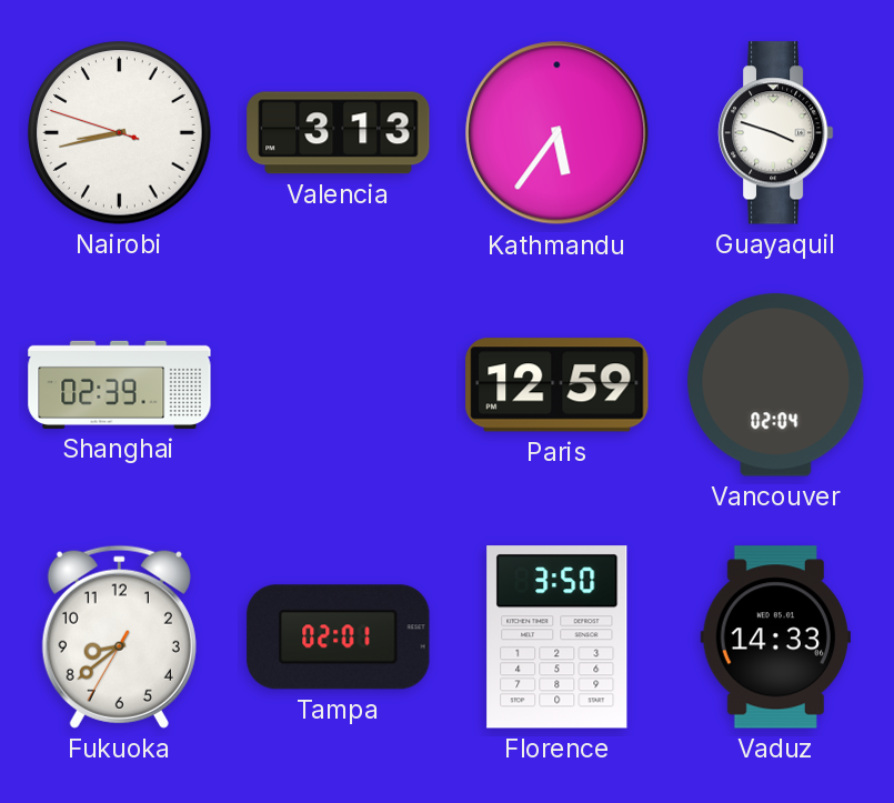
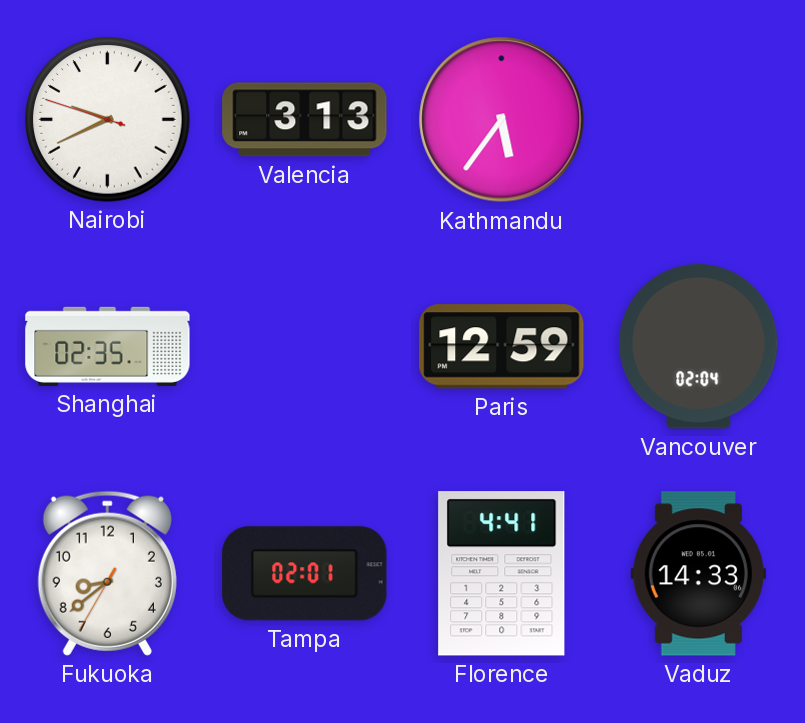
Nairobi: 8:42 -> 9:40
Guayaquil: 3:48 -> none
Shanghai: 02:39 -> 02:35
Florence: 3:50 -> 4:41
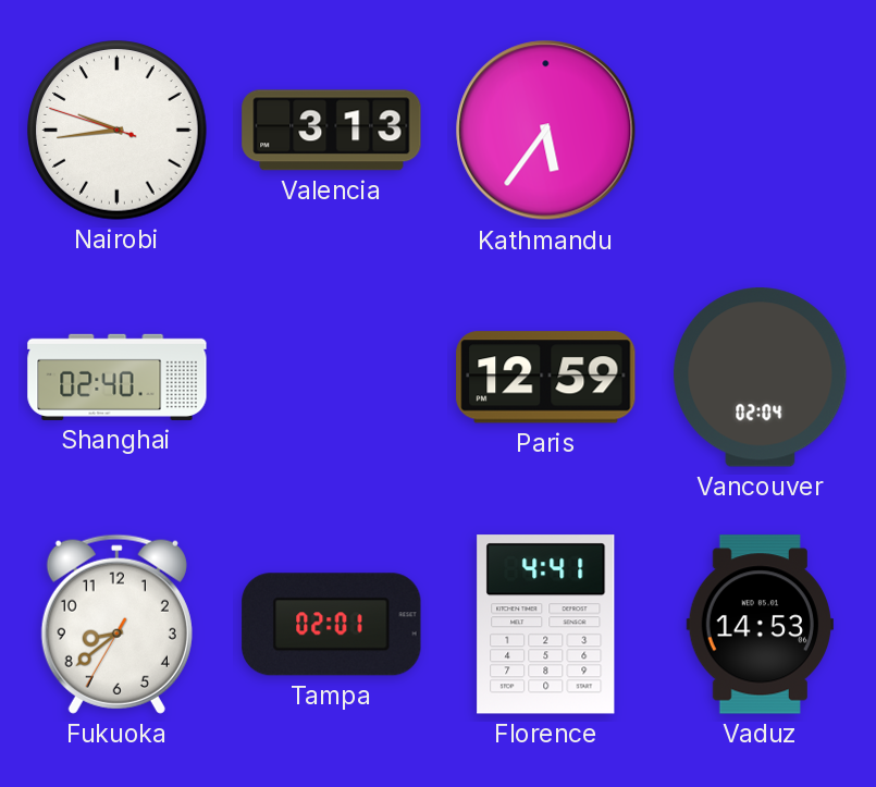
Nairobi: 9:40 -> 9:43
Shanghai: 02:35 -> 02:40
Vaduz: 14:33 -> 14:53
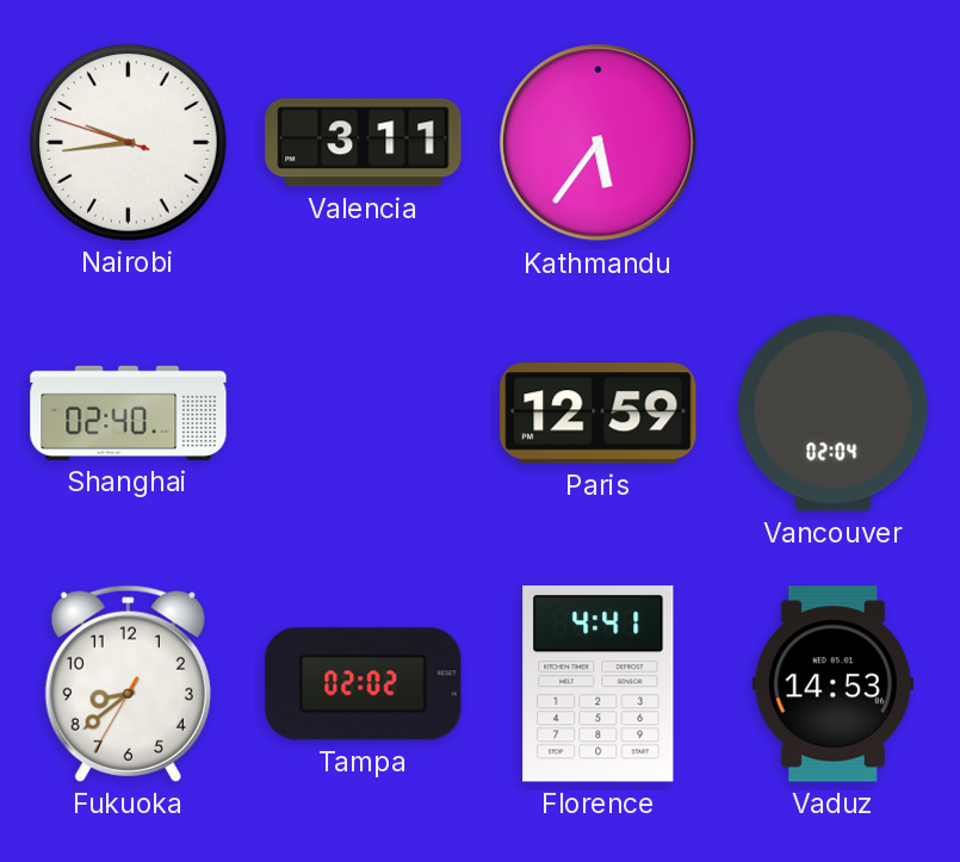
Valencia: 3:13 -> 3:11
Tampa: 02:01 -> 02:02
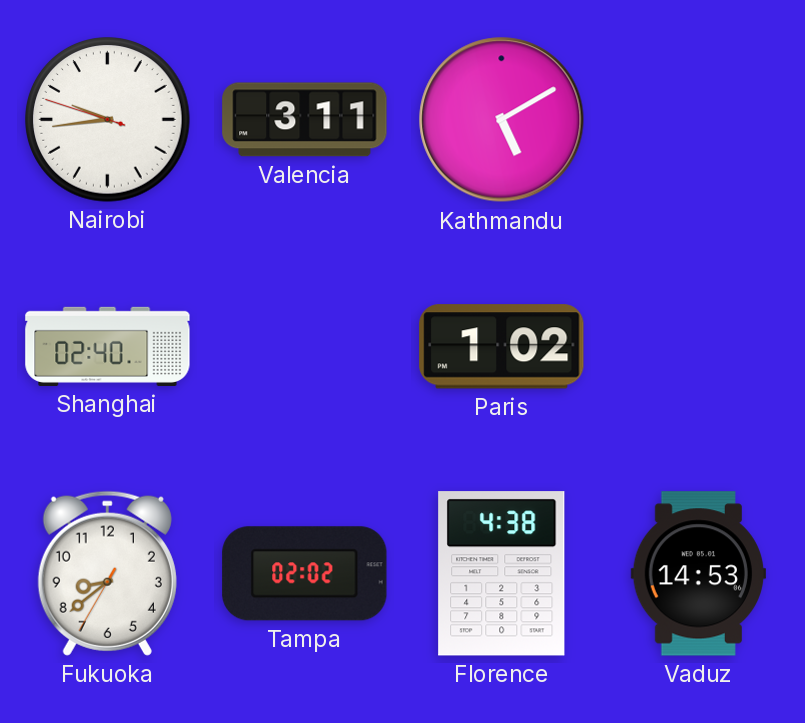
Kathmandu: 5:36 -> 5:10
Paris: 12:59 -> 1:02
Vancouver: 02:04 -> none
Florence: 4:41 -> 4:38
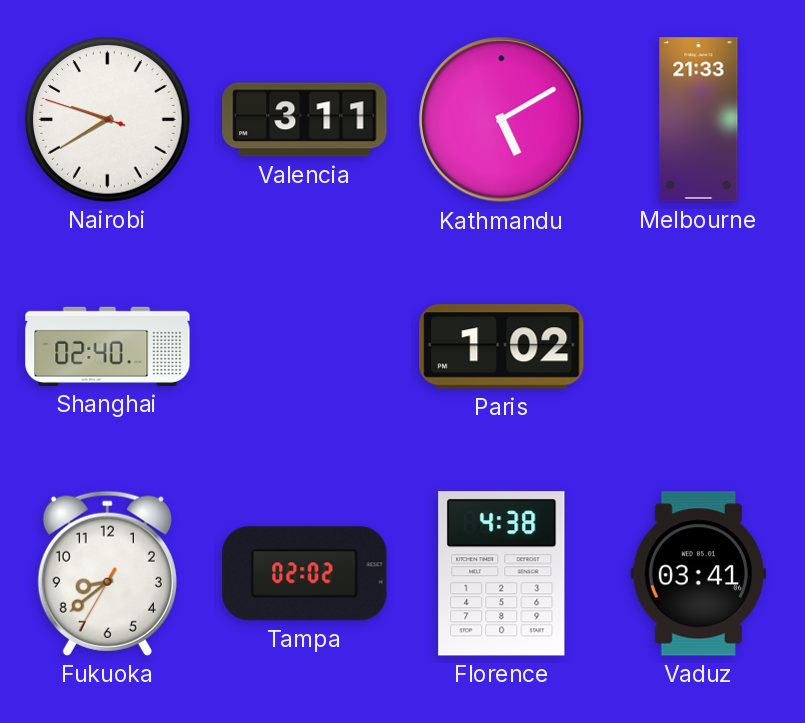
Nairobi: 9:43 -> 9:39
Melbourne: none -> 21:33
Vaduz: 14:53 -> 03:41
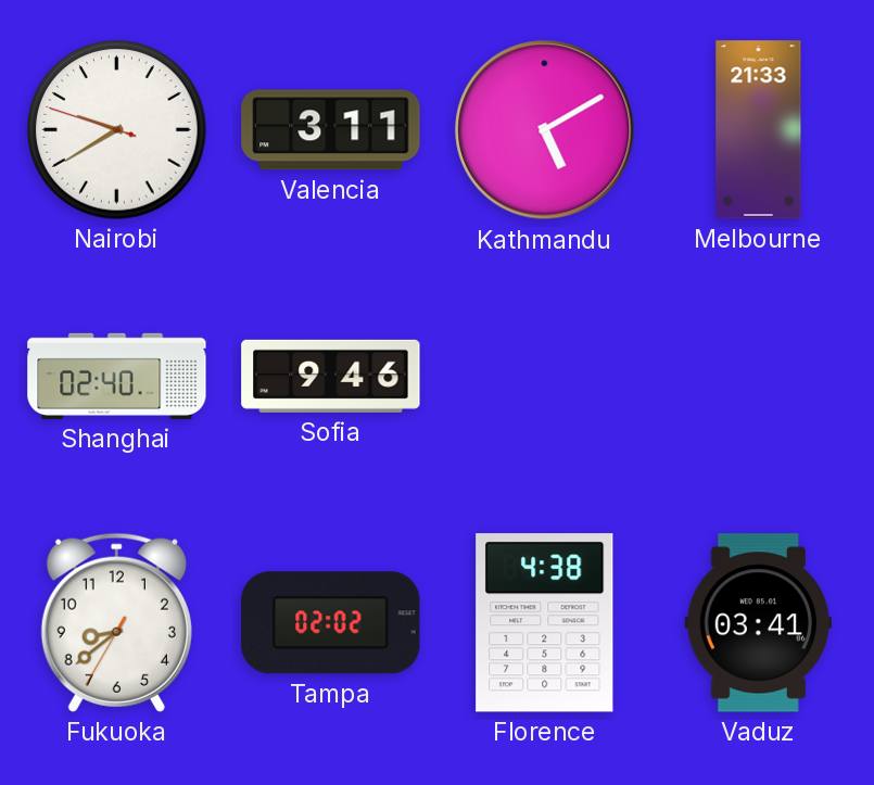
Sofia: none -> 9:46
Paris: 1:02 -> none
